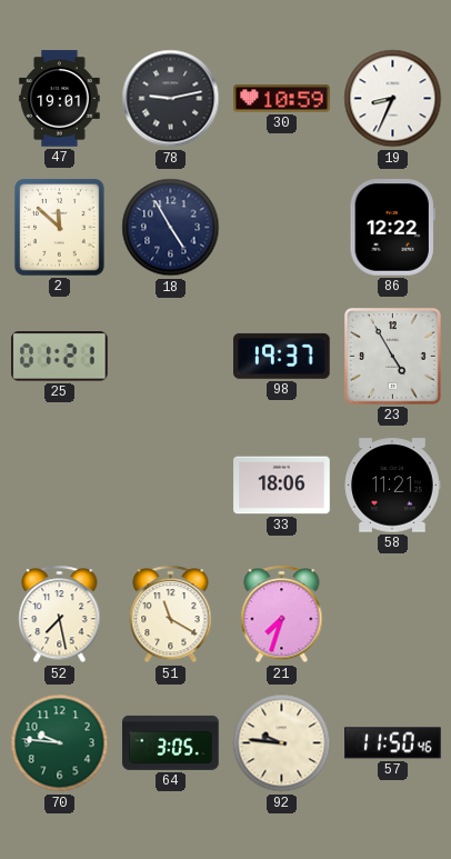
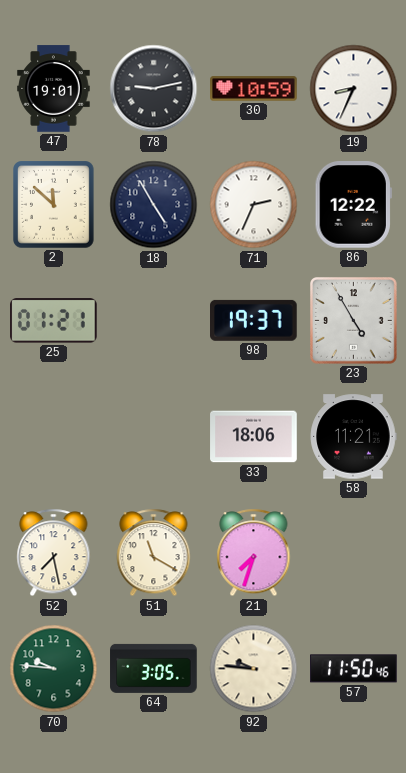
71: none -> 2:34
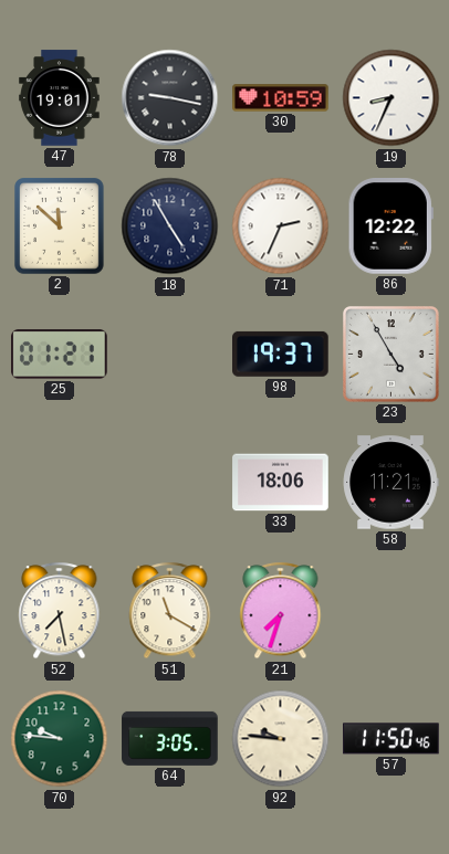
78: 9:13 -> 9:17
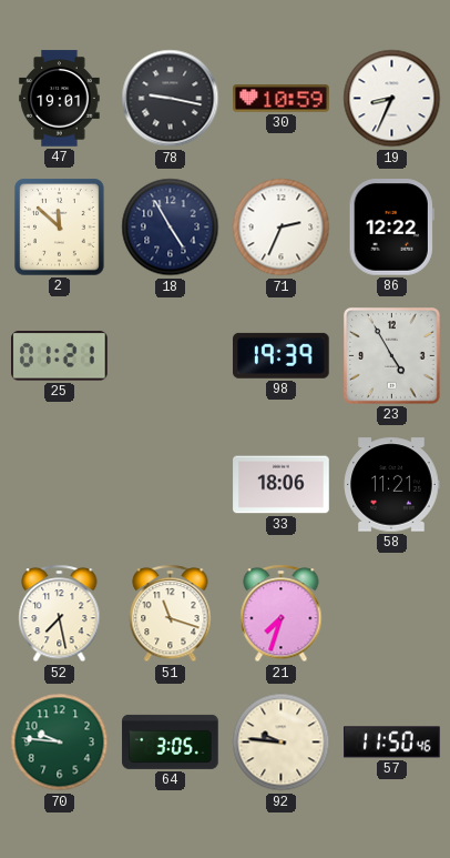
98: 19:37 -> 19:39
51: 11:20 -> 11:18
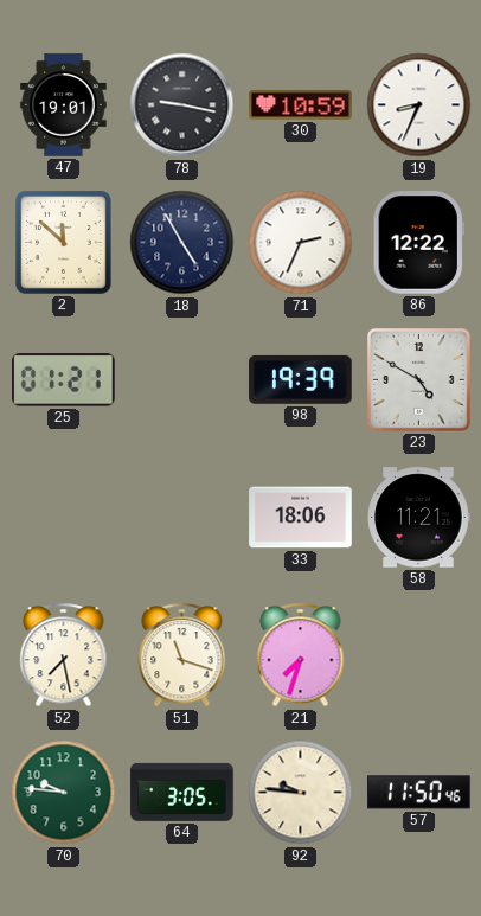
23: 4:55 -> 4:50
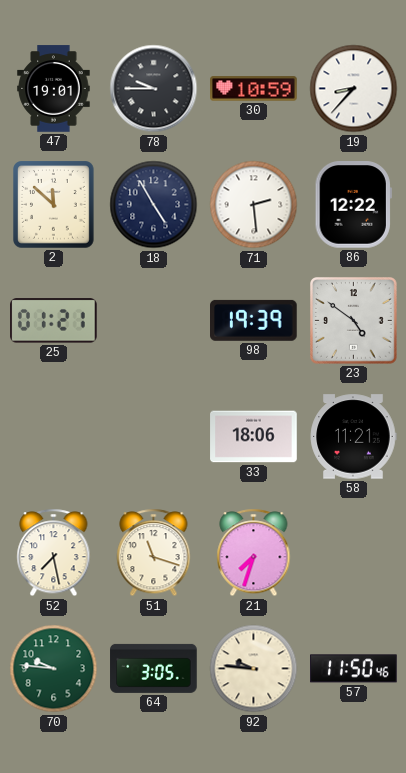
78: 9:17 -> 9:45
19: 8:34 -> 8:37
71: 2:34 -> 2:29
23: 4:50 -> 4:51
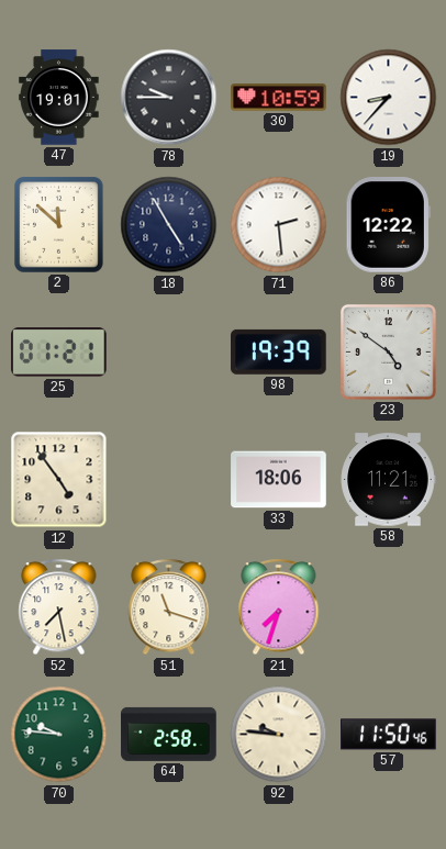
12: none -> 4:54
64: 3:05 -> 2:58
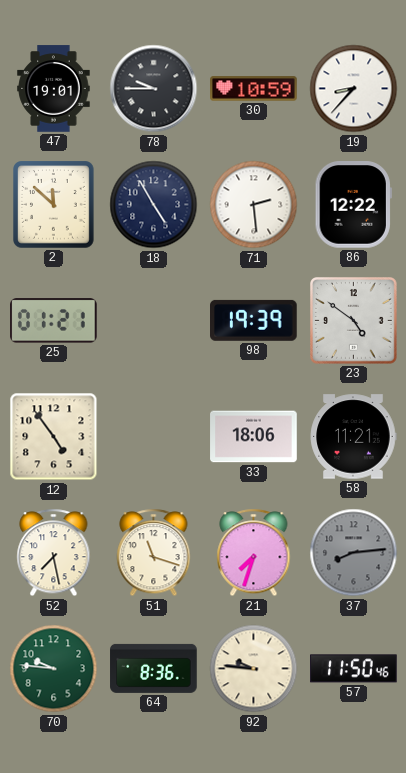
37: none -> 8:14
64: 2:58 -> 8:36
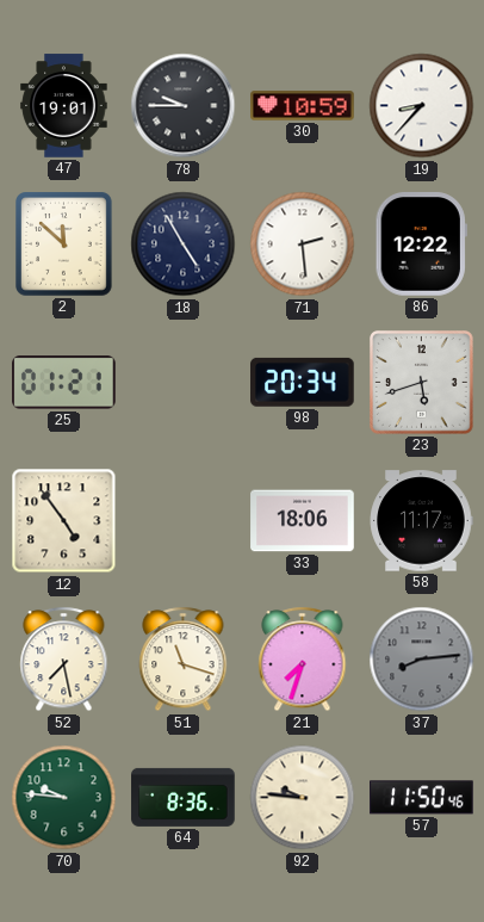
98: 19:39 -> 20:34
23: 4:51 -> 5:42
58: 11:21 -> 11:17
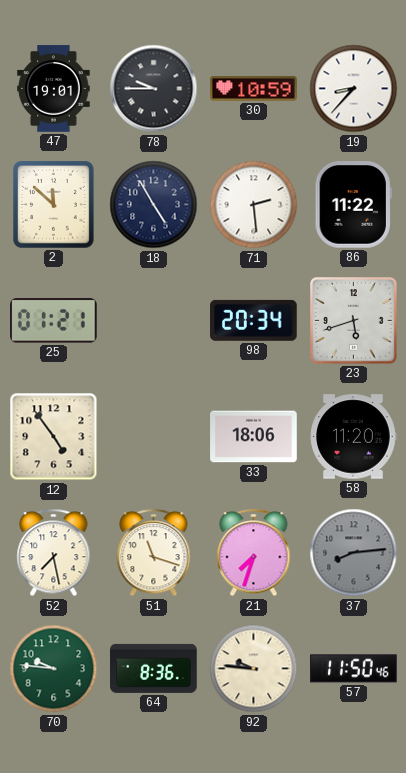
86: 12:22 -> 11:22
58: 11:17 -> 11:20
